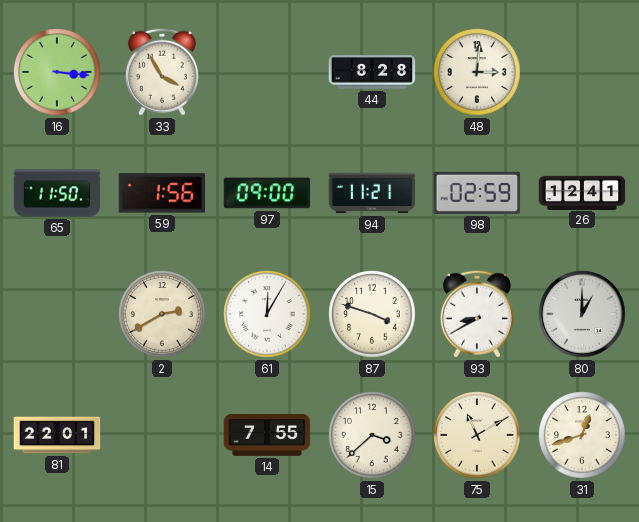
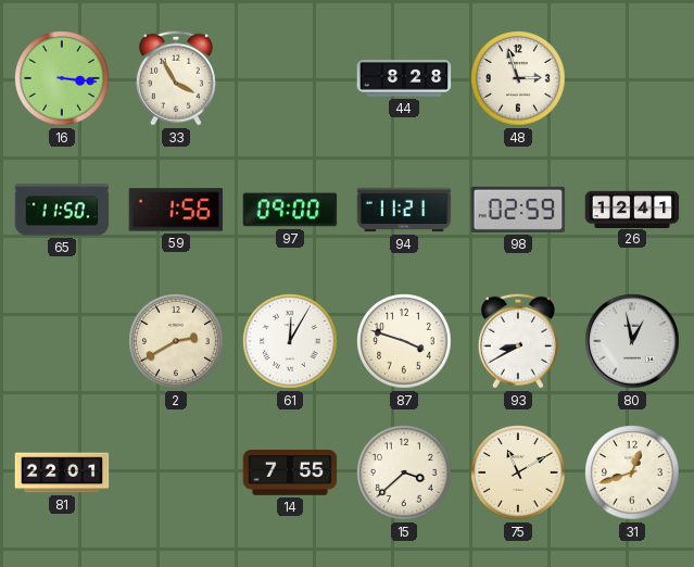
48: 3:01 -> 2:57
80: 1:00 -> 12:58
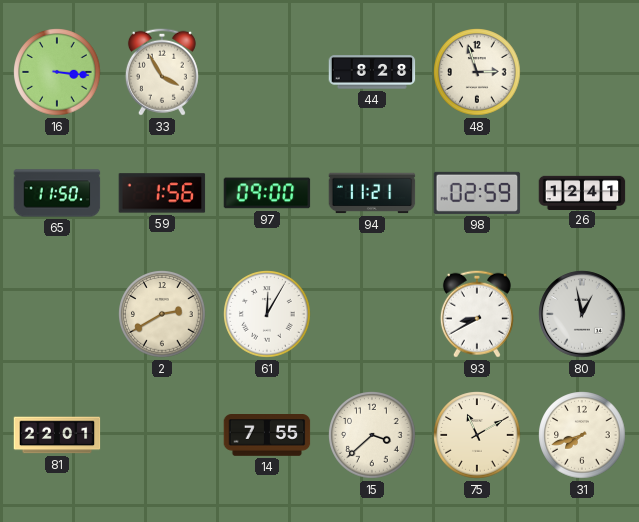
87: 3:48 -> none
31: 12:42 -> 7:42
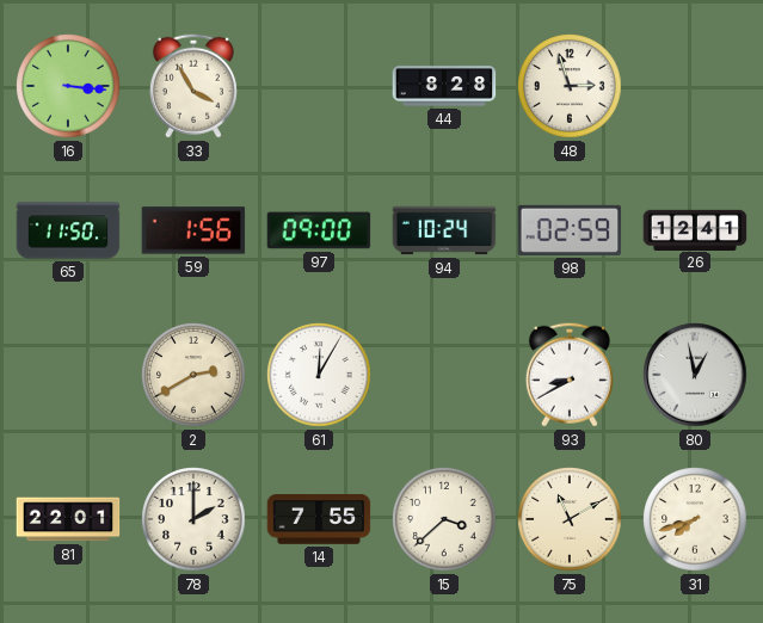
94: 11:21 -> 10:24
78: none -> 2:00
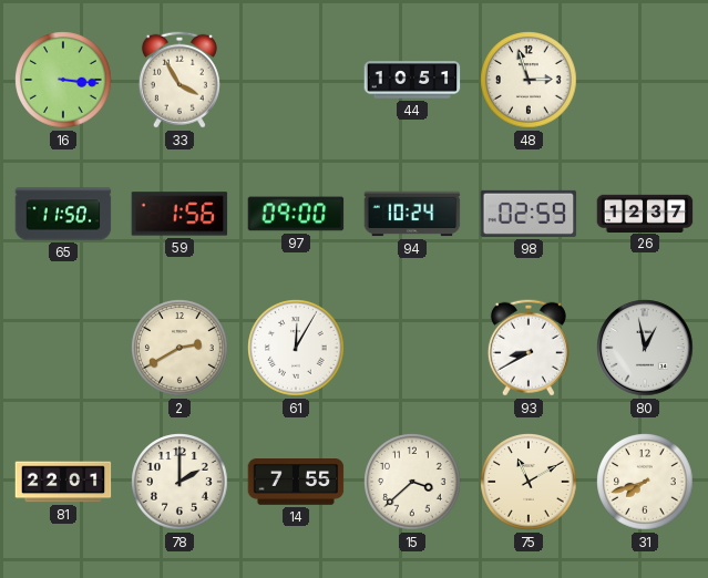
44: 8:28 -> 10:51
26: 12:41 -> 12:37
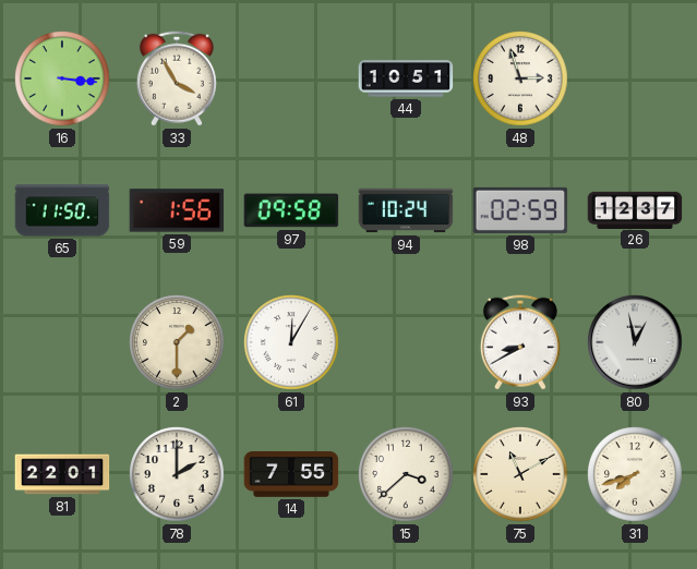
97: 09:00 -> 09:58
2: 2:40 -> 1:30
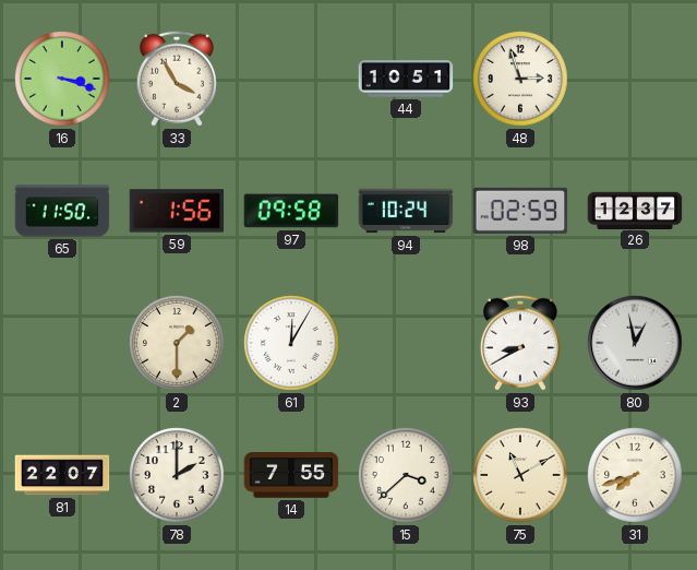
16: 3:16 -> 3:18
81: 22:01 -> 22:07
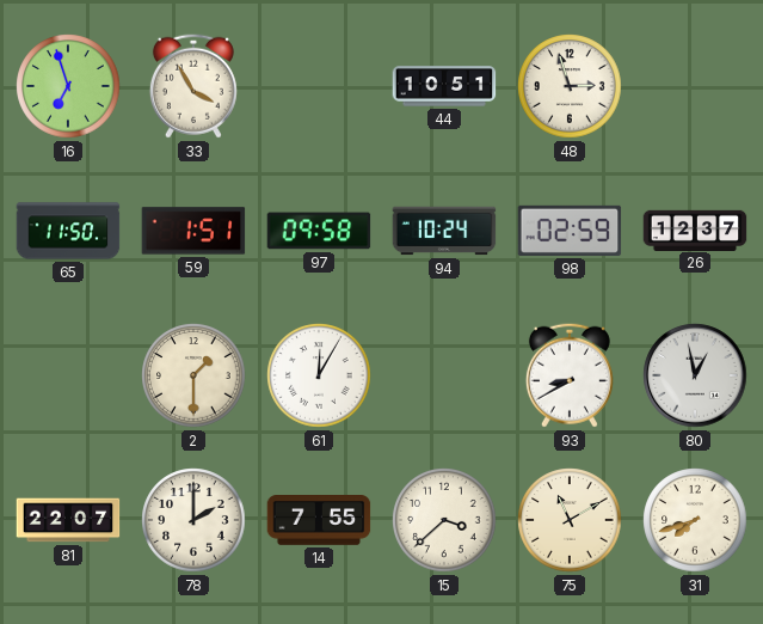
16: 3:18 -> 6:57
59: 1:56 -> 1:51
